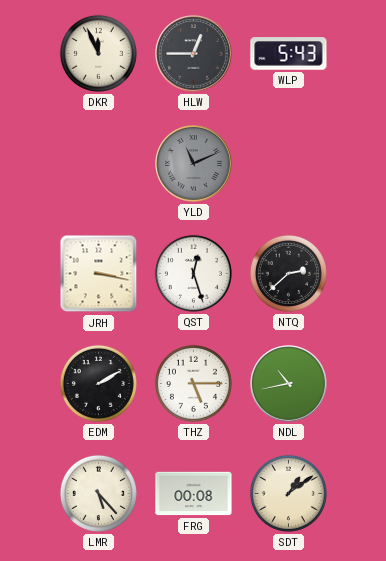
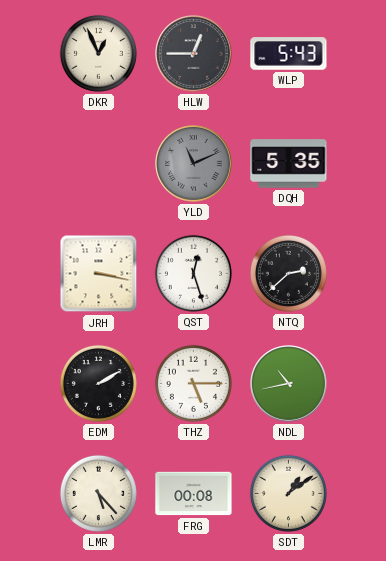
DKR: 11:56 -> 12:56
DQH: none -> 5:35
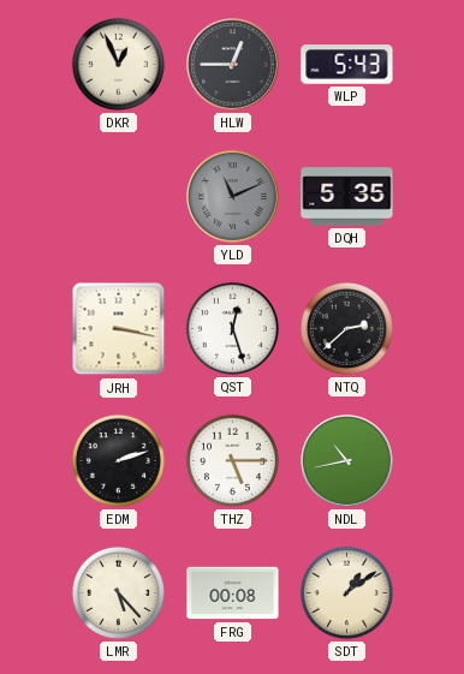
EDM: 2:10 -> 2:12
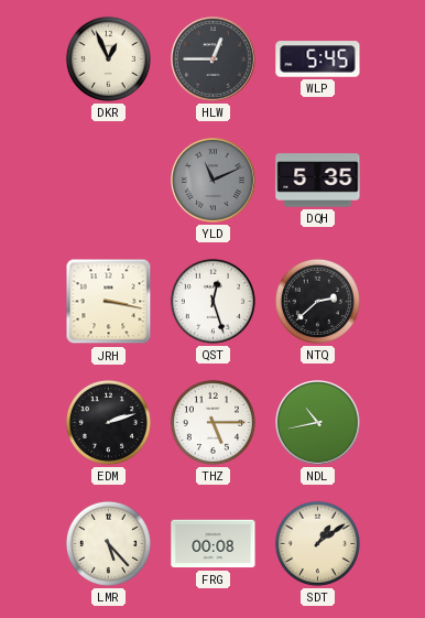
WLP: 5:43 -> 5:45
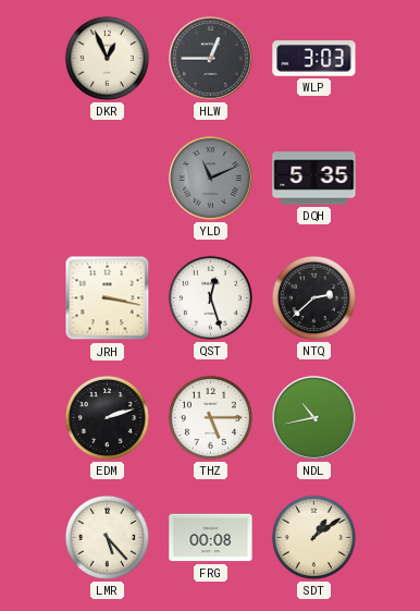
WLP: 5:45 -> 3:03
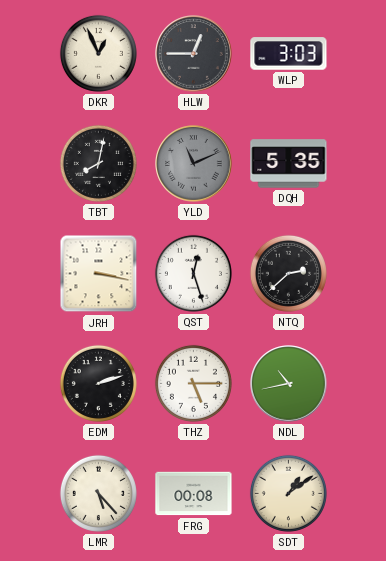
TBT: none -> 8:02
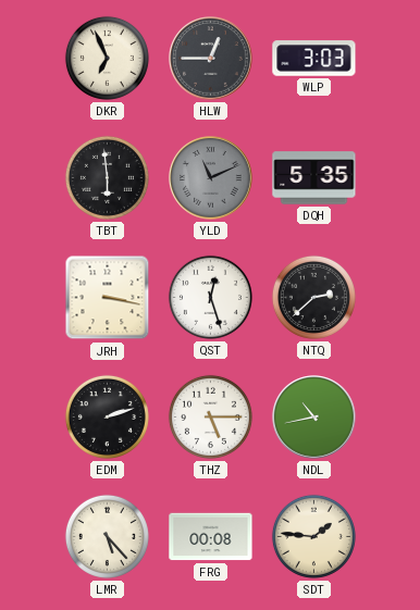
DKR: 12:56 -> 6:56
TBT: 8:02 -> 5:59
SDT: 1:09 -> 1:46
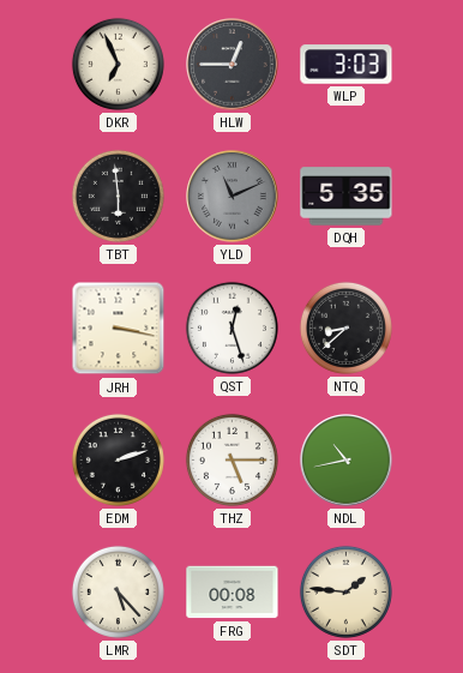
NTQ: 2:38 -> 8:38
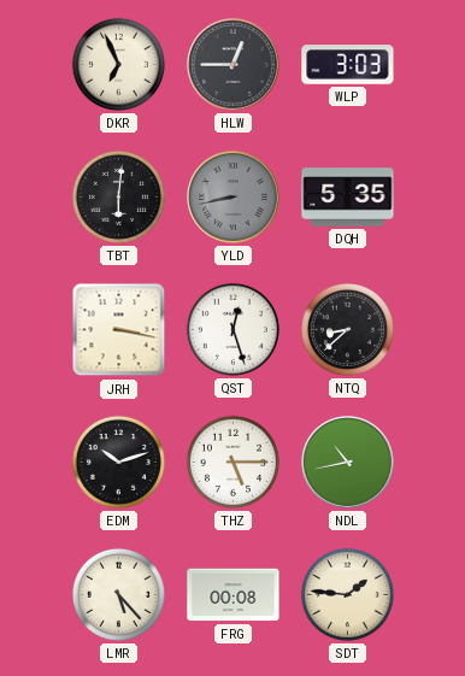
TBT: 5:59 -> 6:01
YLD: 11:11 -> 8:43
EDM: 2:12 -> 10:12
